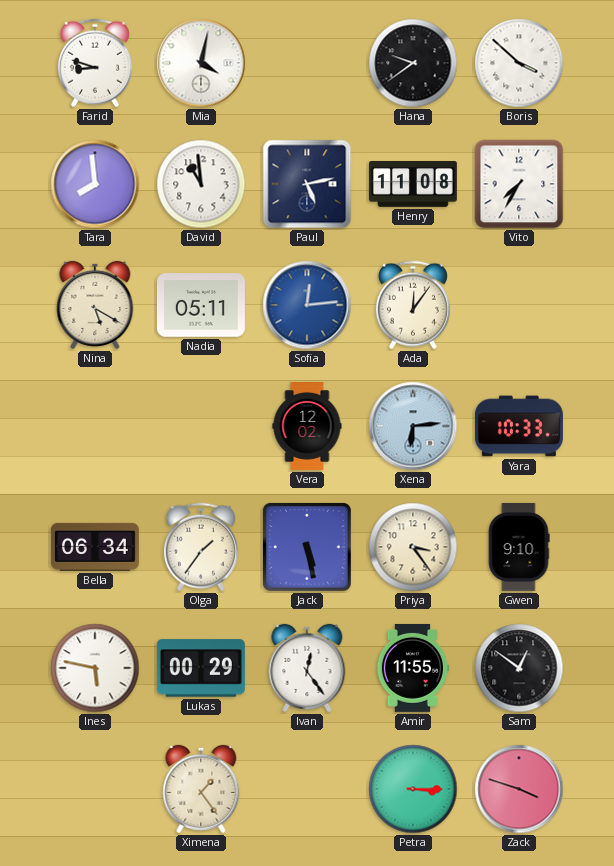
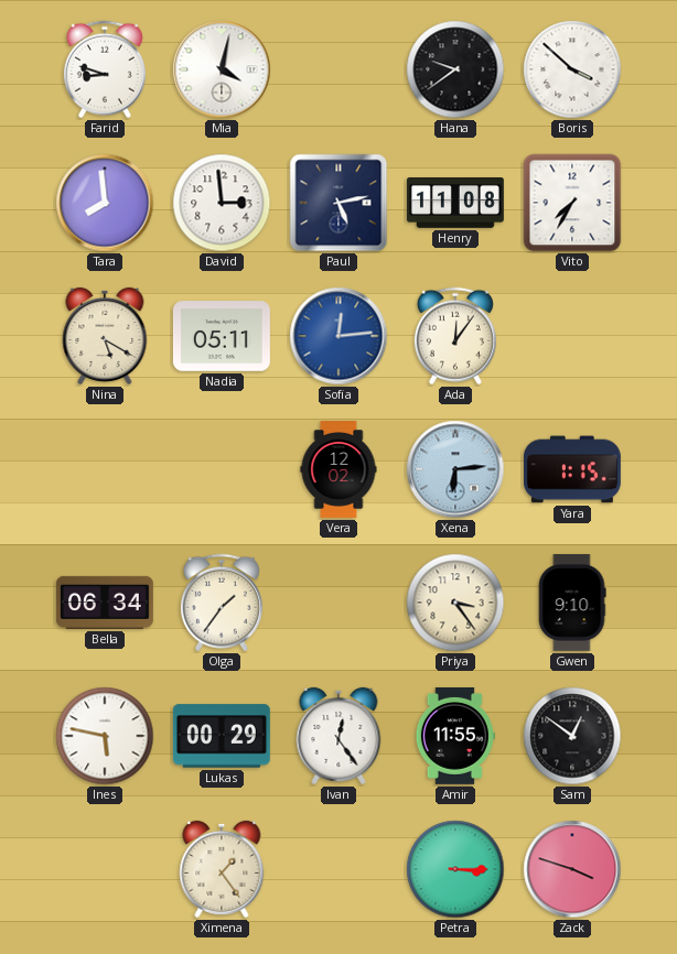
David: 10:59 -> 2:59
Yara: 10:33 -> 1:15
Jack: 5:28 -> none
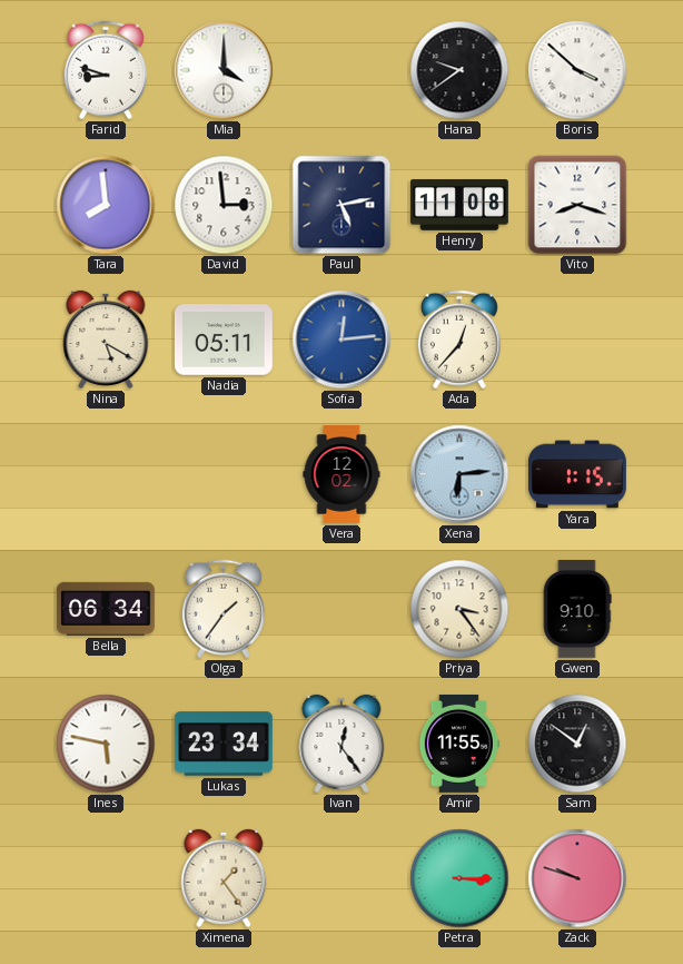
Mia: 4:02 -> 4:00
Vito: 7:35 -> 8:18
Ada: 12:06 -> 12:37
Lukas: 00:29 -> 23:34
Zack: 3:48 -> 9:48
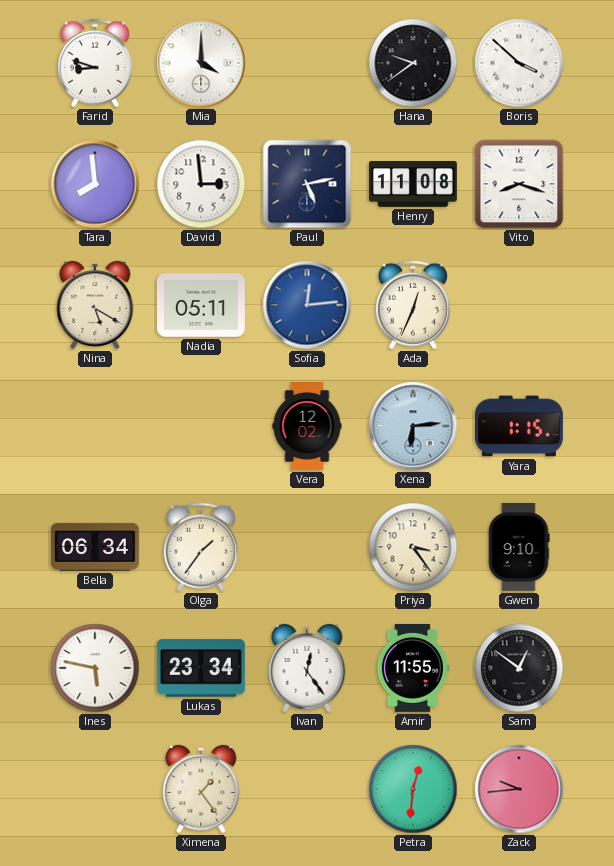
Ada: 12:37 -> 12:34
Petra: 3:15 -> 12:31
Zack: 9:48 -> 9:44
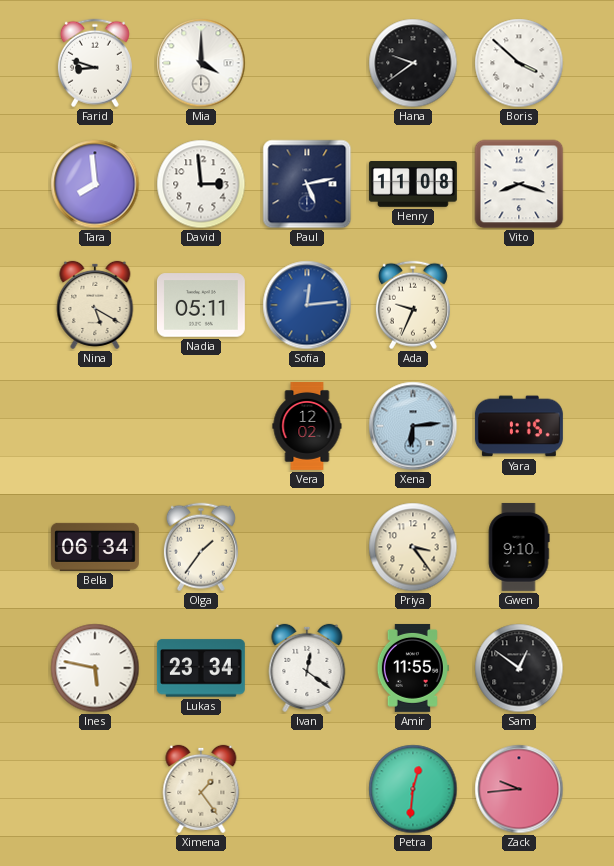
Ada: 12:34 -> 9:34
Ivan: 12:24 -> 12:21
